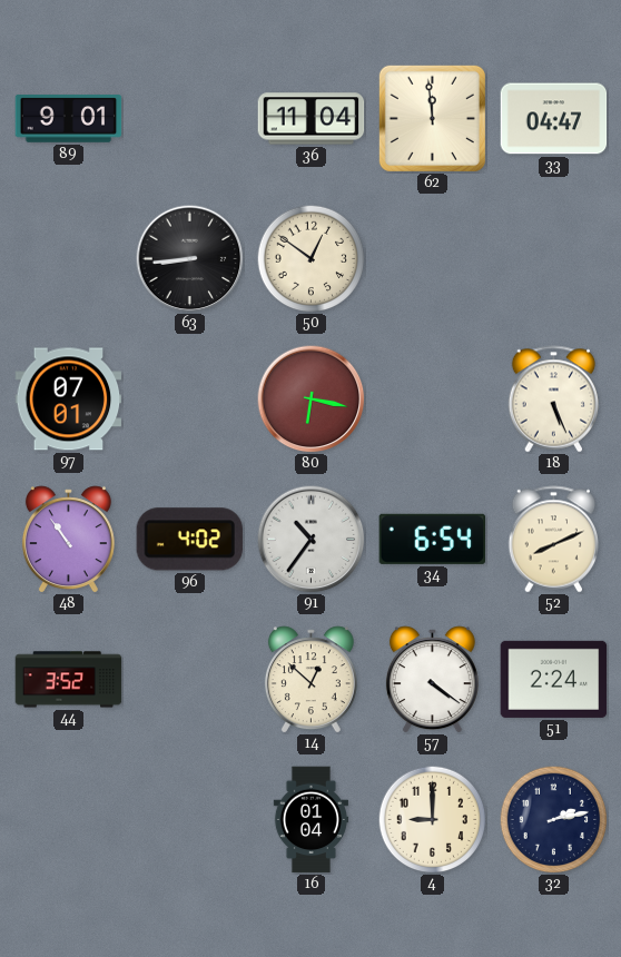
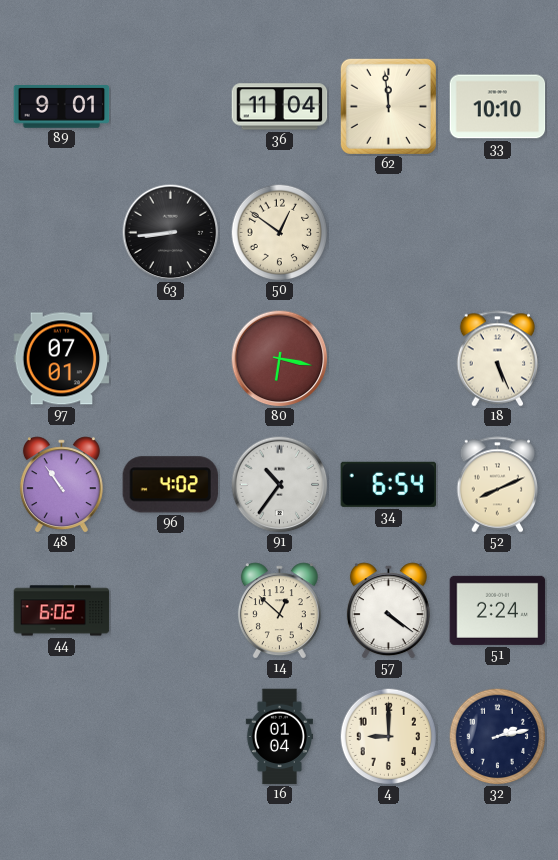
33: 04:47 -> 10:10
44: 3:52 -> 6:02
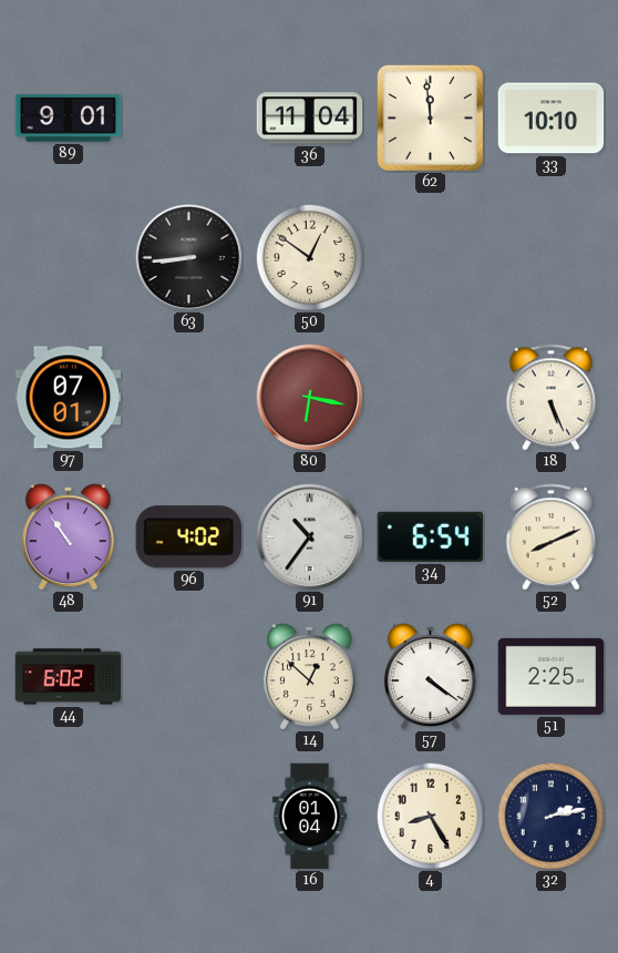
51: 2:24 -> 2:25
4: 9:00 -> 8:25
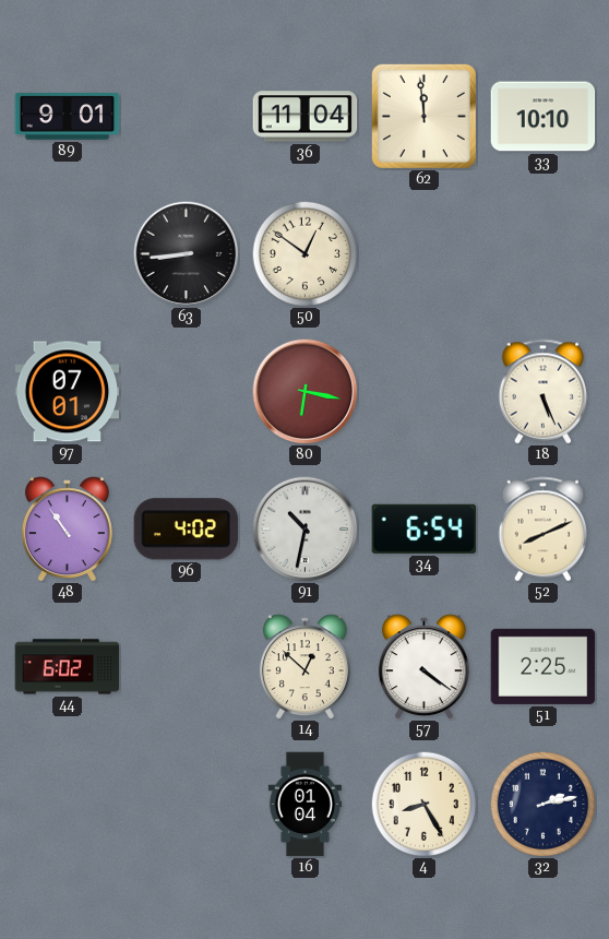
91: 10:36 -> 10:32
